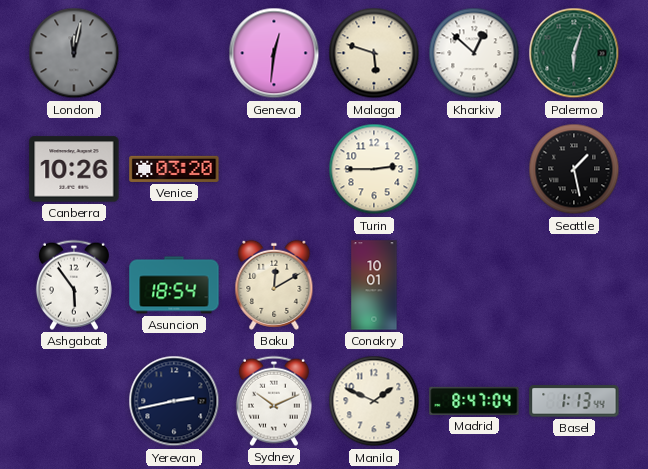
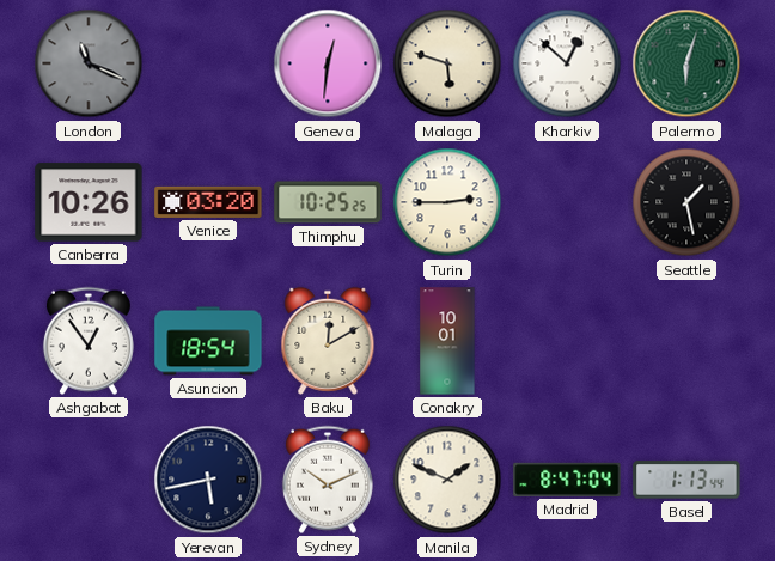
London: 12:02 -> 11:19
Thimphu: none -> 10:25
Ashgabat: 5:54 -> 12:54
Yerevan: 2:43 -> 5:43
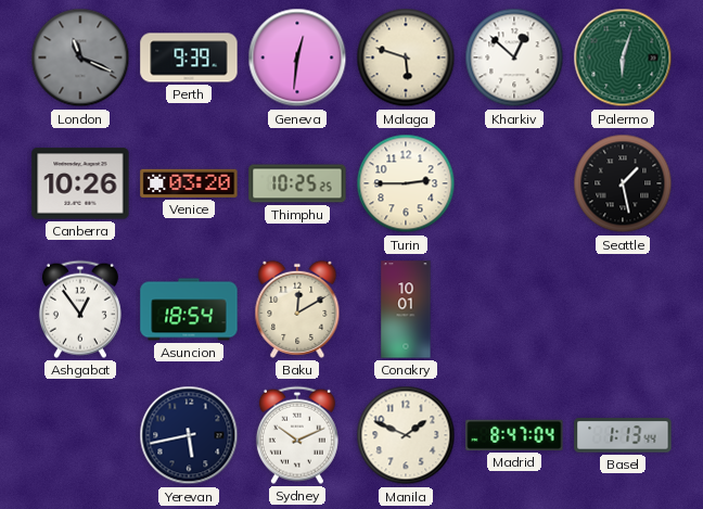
Perth: none -> 9:39
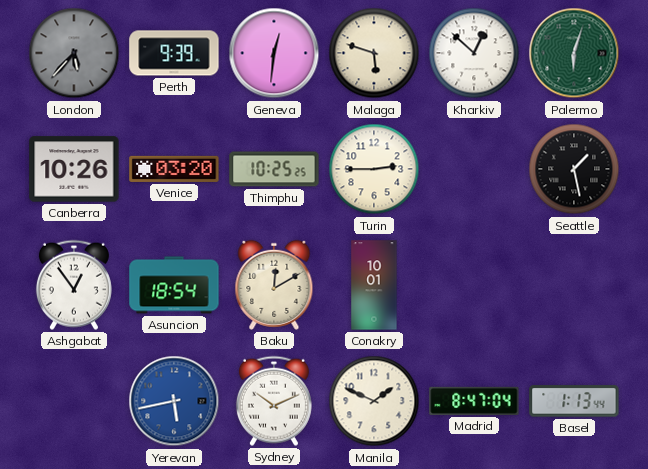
London: 11:19 -> 5:37
Yerevan dial: navy -> blue
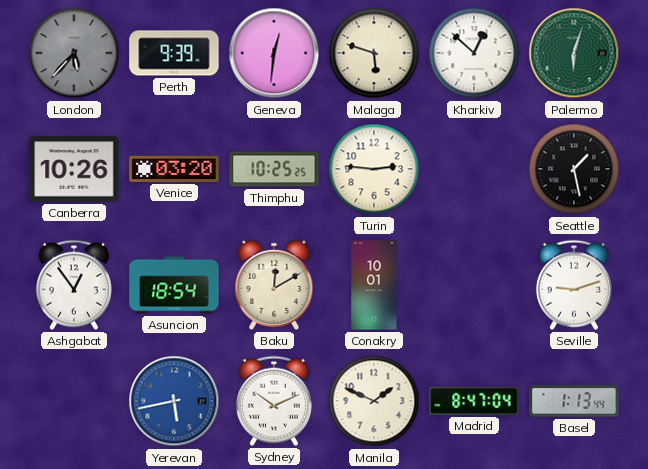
Turin: 2:45 -> 2:46
Seville: none -> 9:12
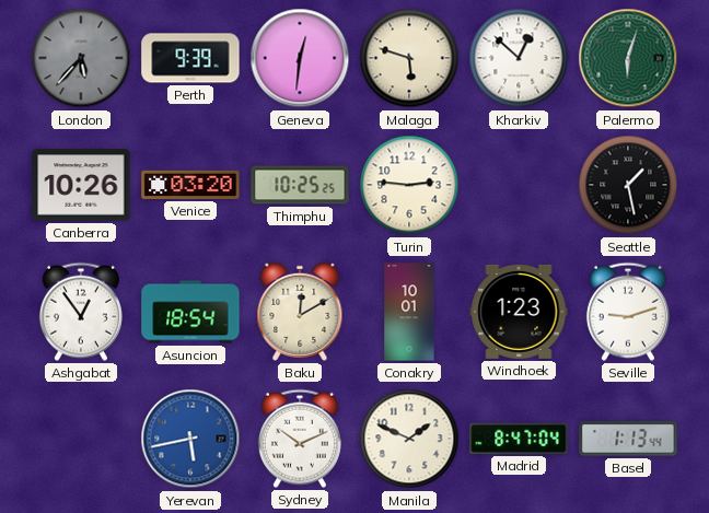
Windhoek: none -> 1:23
